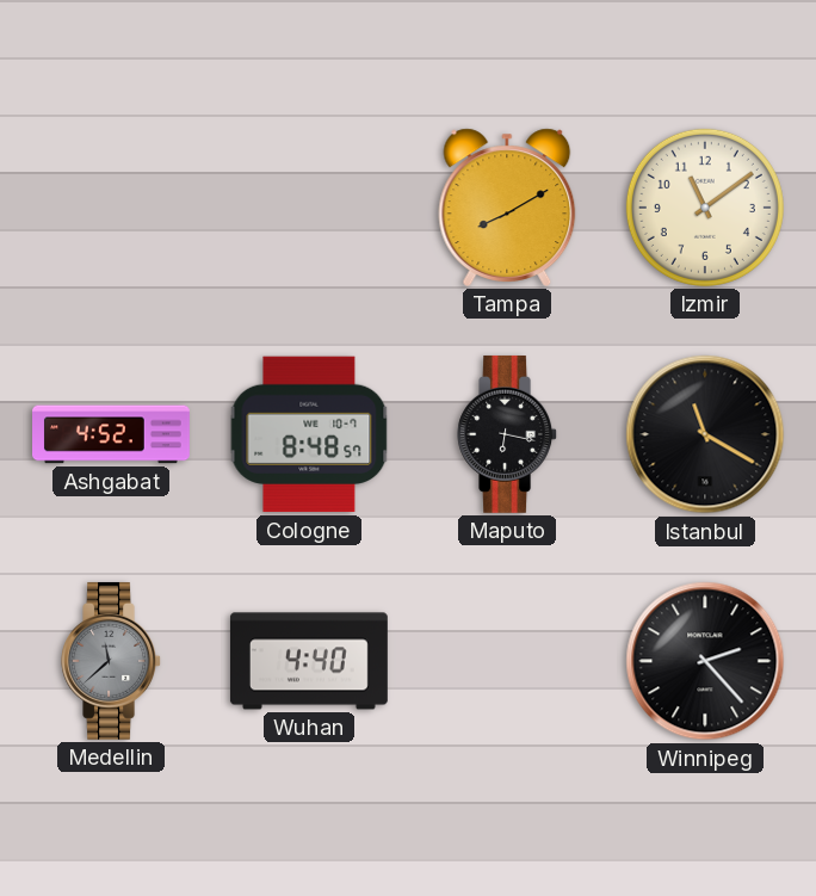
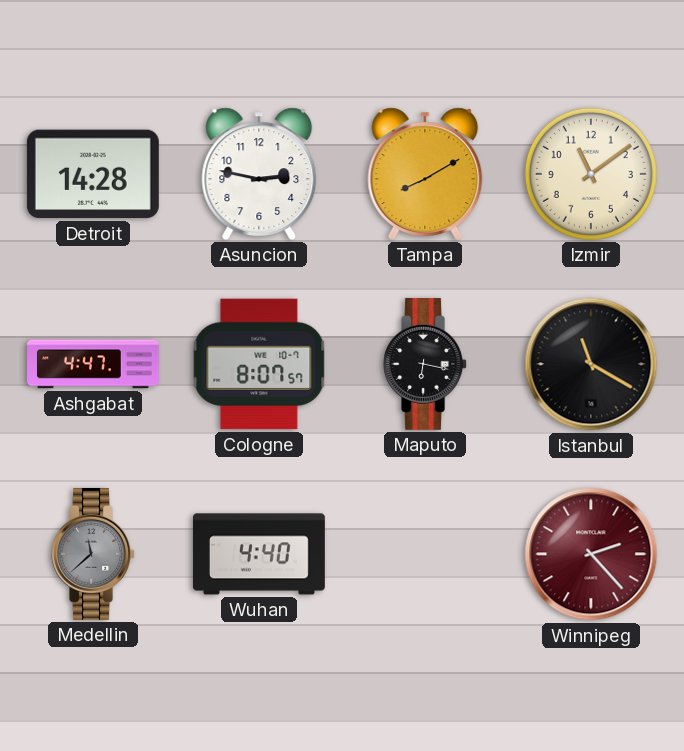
Detroit: none -> 14:28
Asuncion: none -> 2:47
Ashgabat: 4:52 -> 4:47
Cologne: 8:48 -> 8:07
Winnipeg dial: black -> burgundy
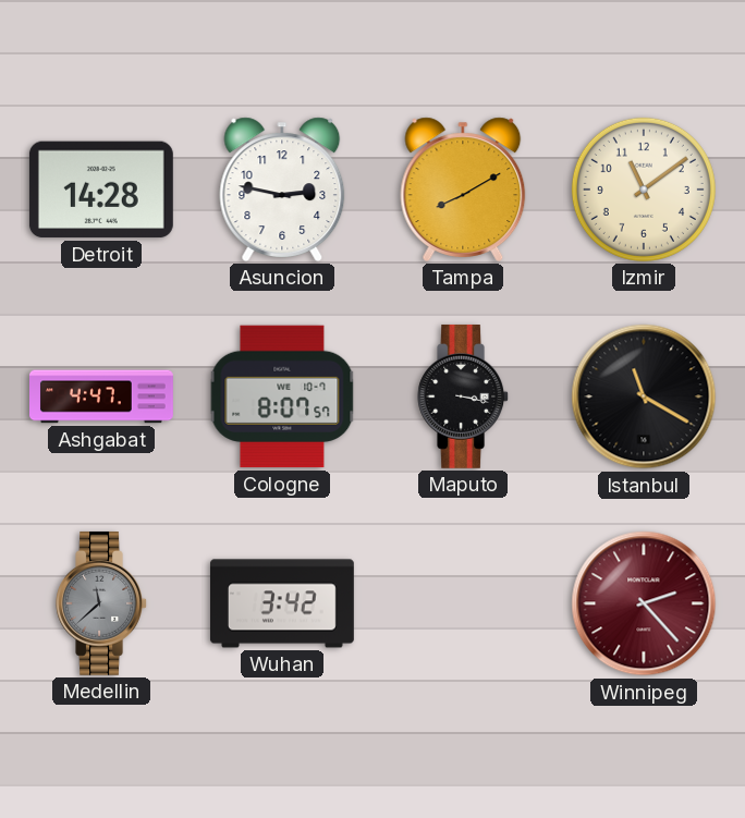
Maputo: 6:17 -> 3:17
Wuhan: 4:40 -> 3:42
